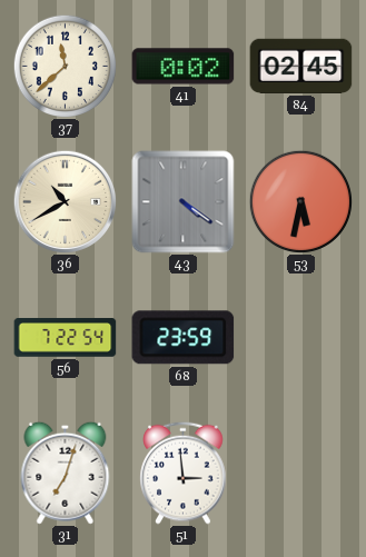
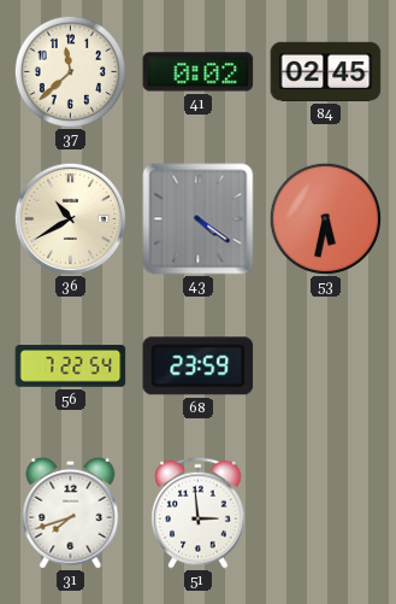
31: 7:03 -> 7:42
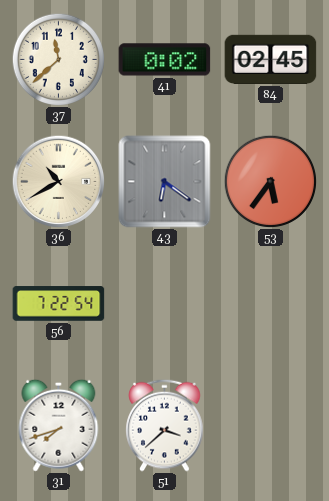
43: 4:21 -> 6:21
53: 5:32 -> 5:36
68: 23:59 -> none
51: 2:59 -> 3:38
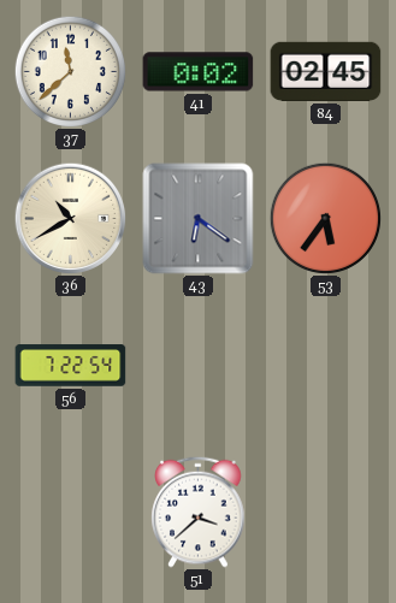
31: 7:42 -> none
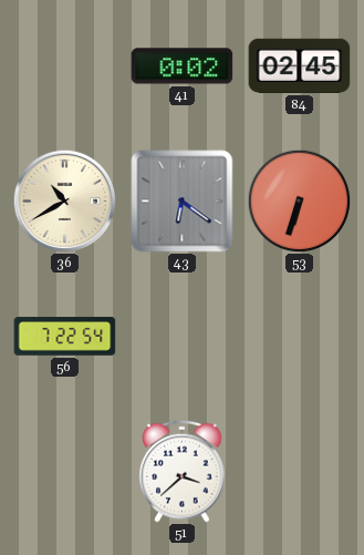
37: 11:38 -> none
53: 5:36 -> 6:33
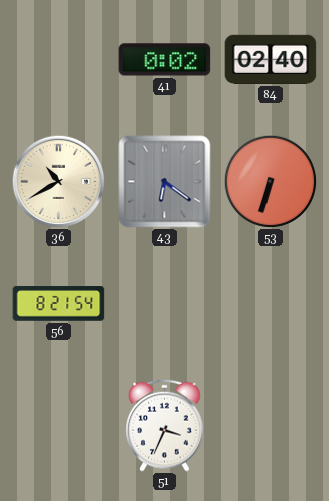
84: 02:45 -> 02:40
56: 7:22 -> 8:21
51: 3:38 -> 3:34
